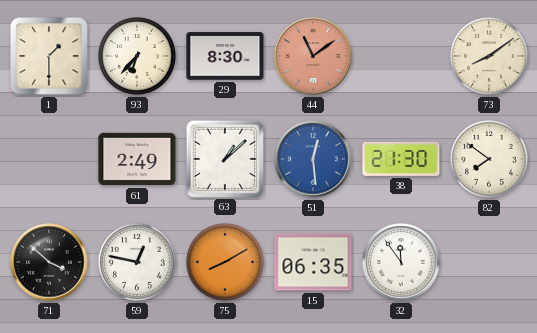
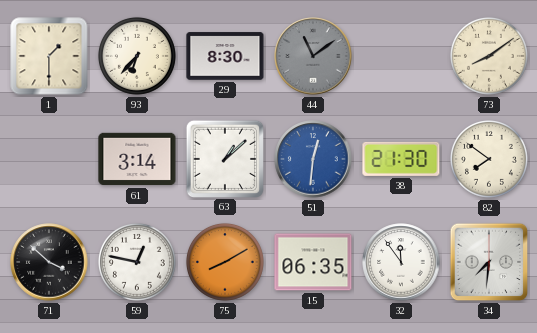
44 dial: salmon -> grey
61: 2:49 -> 3:14
51: 12:29 -> 12:31
34: none -> 7:31
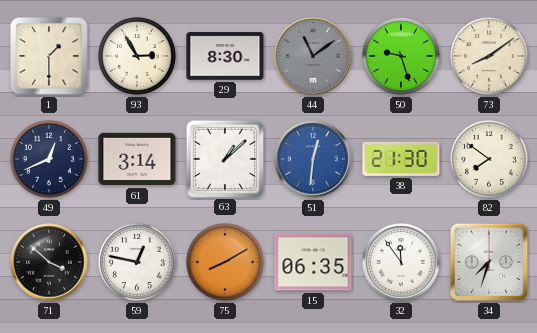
93: 6:37 -> 2:55
50: none -> 9:27
49: none -> 12:41
34: 7:31 -> 7:33
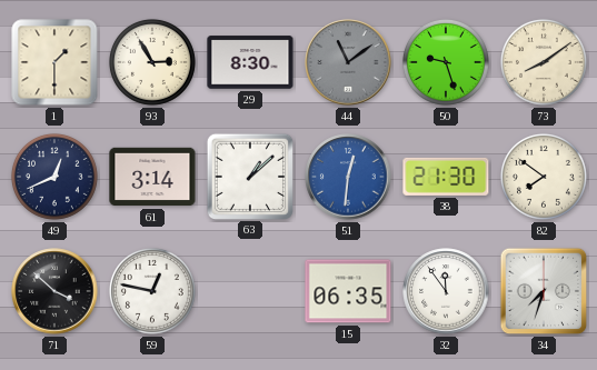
75: 8:10 -> none
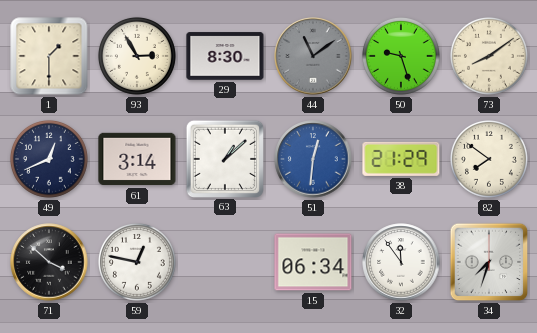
38: 21:30 -> 21:29
15: 06:35 -> 06:34
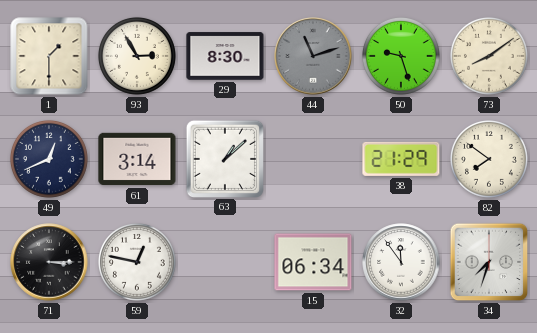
44: 11:09 -> 11:12
51: 12:31 -> none
71: 3:52 -> 3:15
